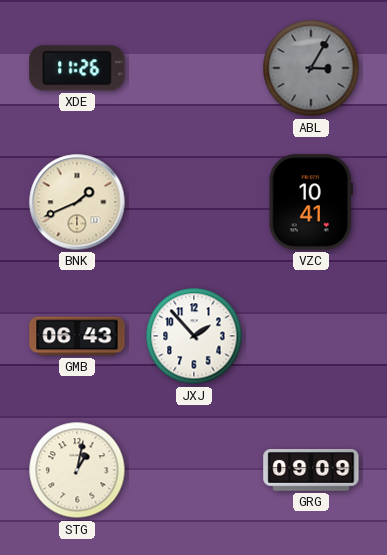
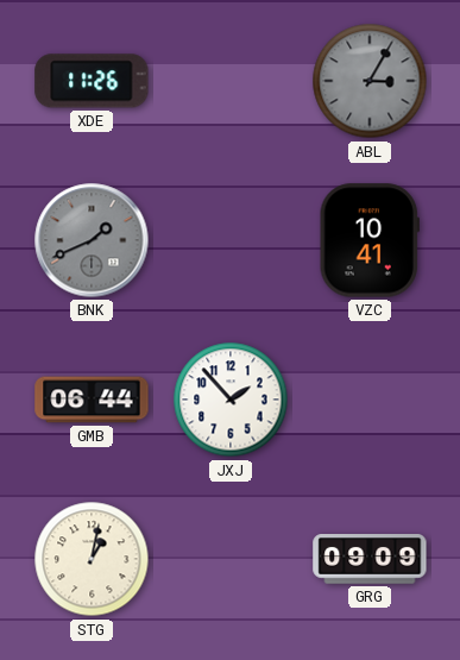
BNK dial: cream -> grey
GMB: 06:43 -> 06:44
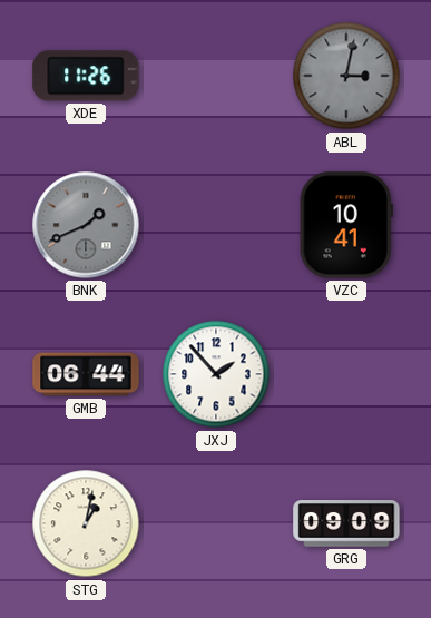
ABL: 3:05 -> 3:02
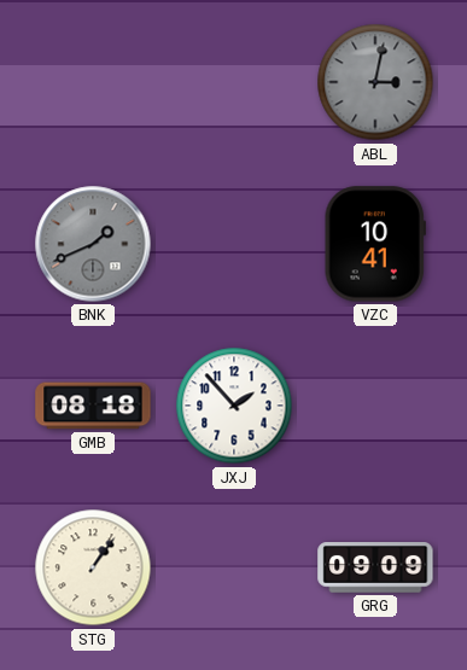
XDE: 11:26 -> none
GMB: 06:44 -> 08:18
STG: 1:02 -> 1:06
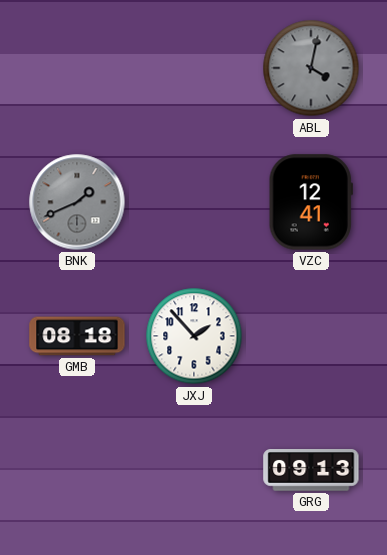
ABL: 3:02 -> 4:02
VZC: 10:41 -> 12:41
STG: 1:06 -> none
GRG: 09:09 -> 09:13
